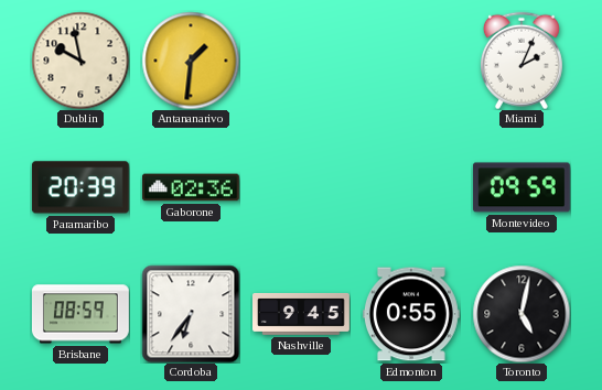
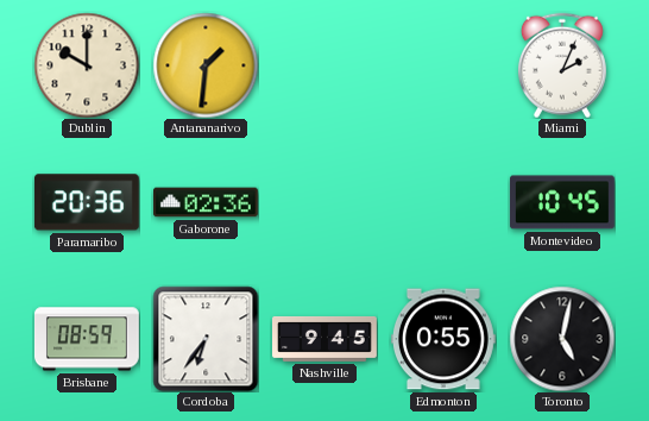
Dublin: 9:58 -> 10:00
Paramaribo: 20:39 -> 20:36
Montevideo: 09:59 -> 10:45
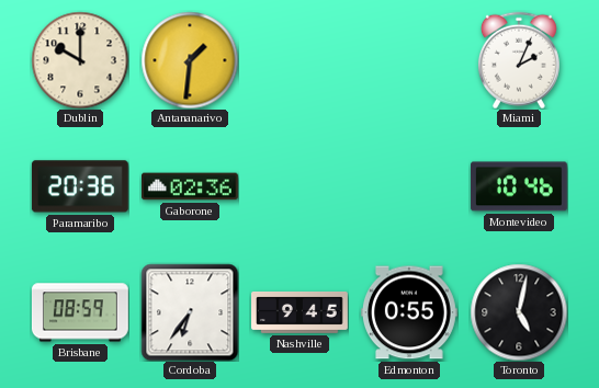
Montevideo: 10:45 -> 10:46
